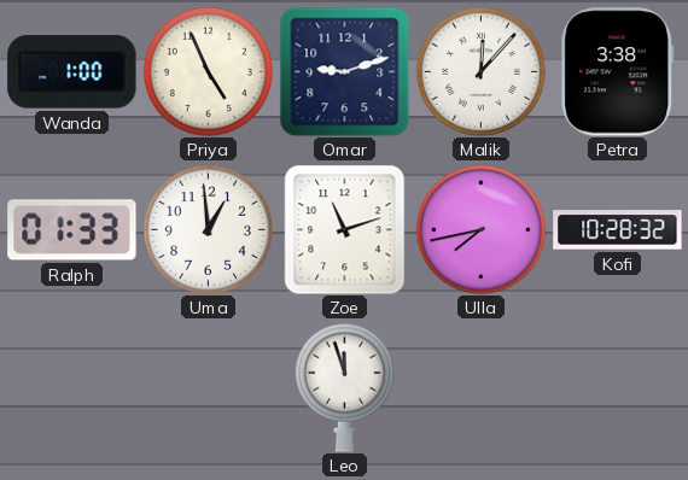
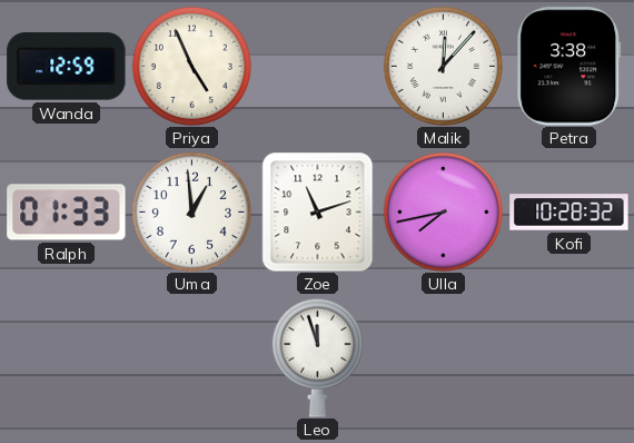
Wanda: 1:00 -> 12:59
Omar: 9:12 -> none
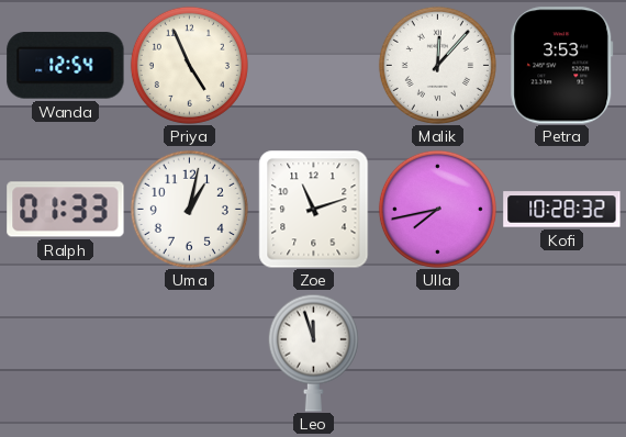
Wanda: 12:59 -> 12:54
Petra: 3:38 -> 3:53
Uma: 12:59 -> 1:02
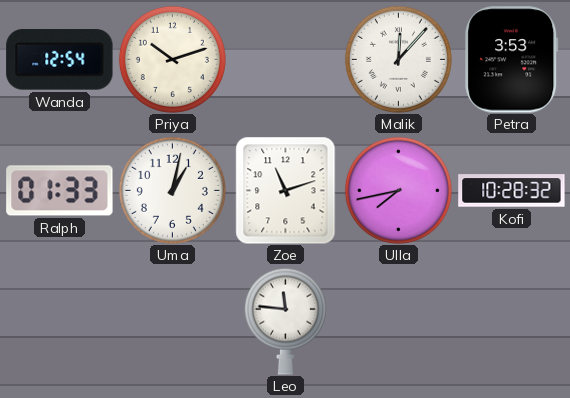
Priya: 4:56 -> 10:12
Leo: 11:57 -> 11:46
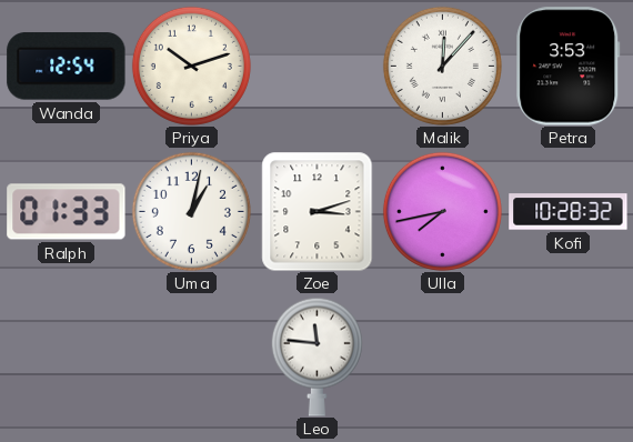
Zoe: 11:12 -> 3:12
